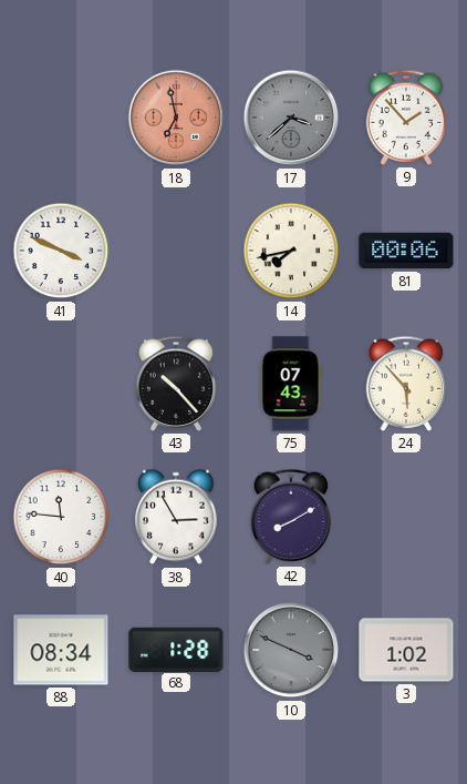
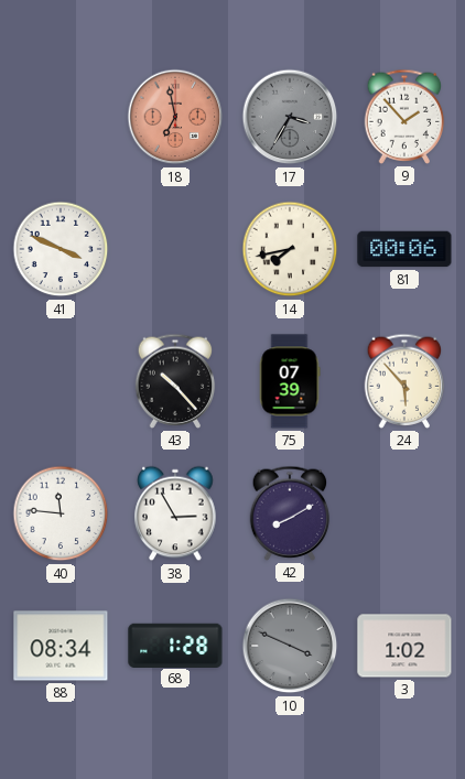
17: 3:38 -> 3:35
75: 07:43 -> 07:39
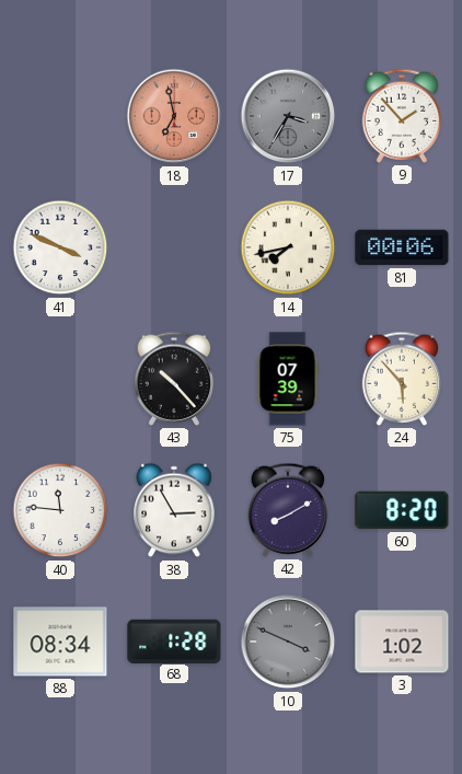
60: none -> 8:20
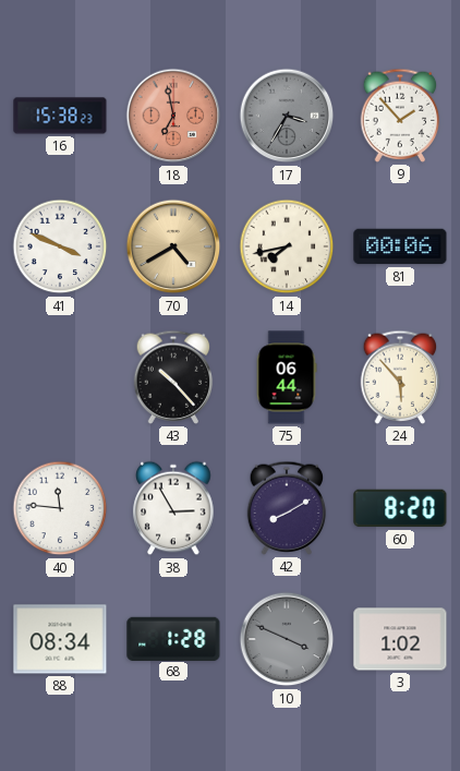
16: none -> 15:38
70: none -> 4:40
75: 07:39 -> 06:44
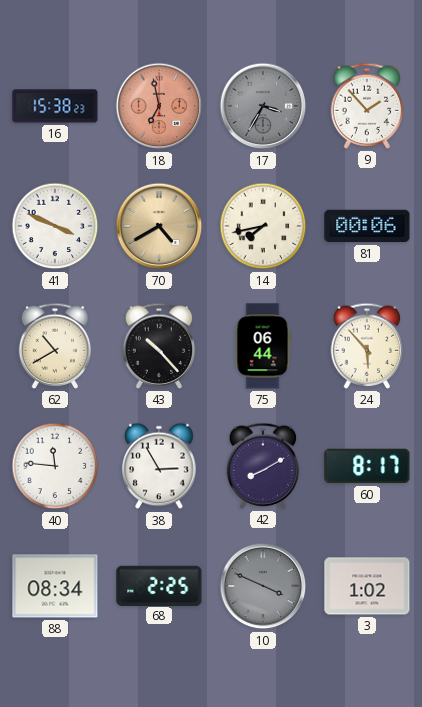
62: none -> 10:40
60: 8:20 -> 8:17
68: 1:28 -> 2:25
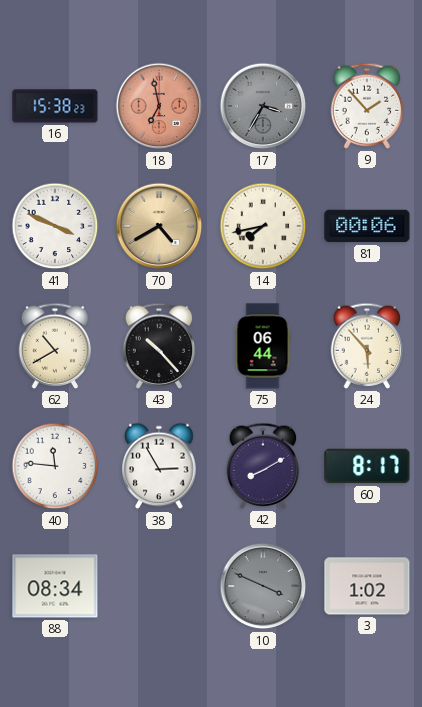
68: 2:25 -> none
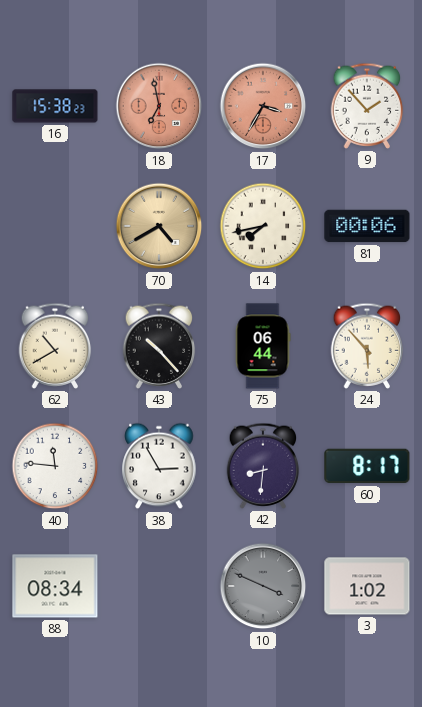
17 dial: grey -> salmon
41: 3:49 -> none
42: 8:10 -> 8:31
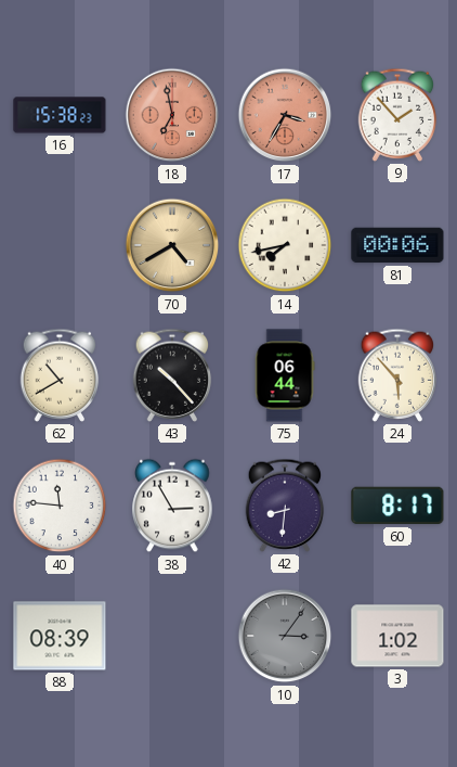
88: 08:34 -> 08:39
10: 3:49 -> 3:06
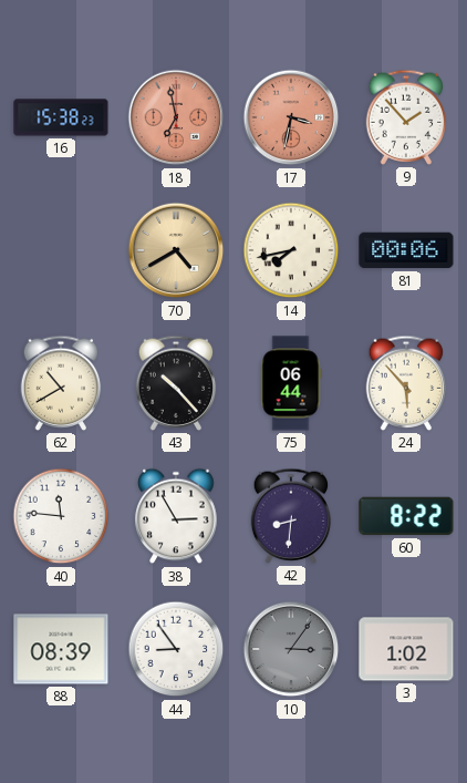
17: 3:35 -> 3:32
60: 8:17 -> 8:22
44: none -> 8:54
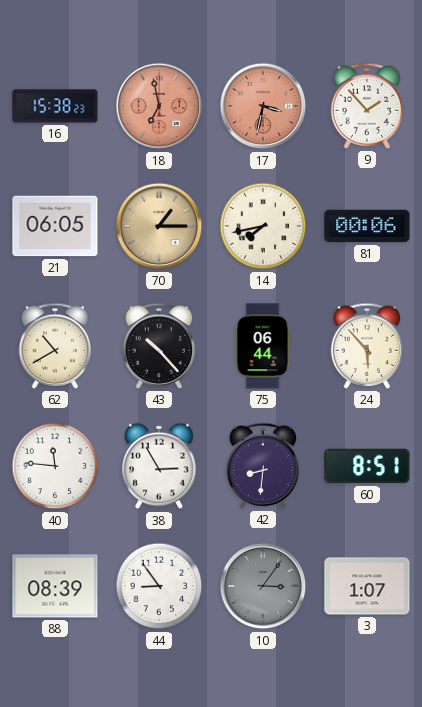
21: none -> 06:05
70: 4:40 -> 1:15
60: 8:22 -> 8:51
3: 1:02 -> 1:07
